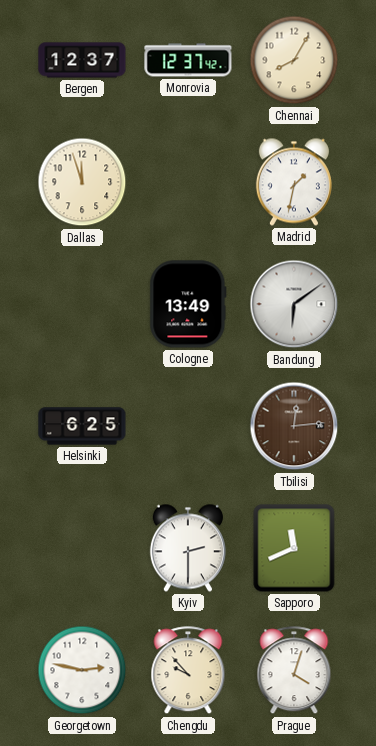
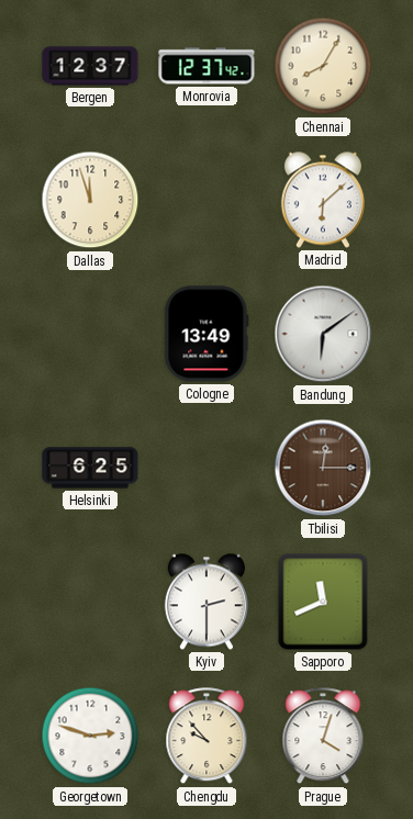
Madrid: 1:32 -> 6:08
Tbilisi: 12:14 -> 12:15
Georgetown: 2:47 -> 2:48
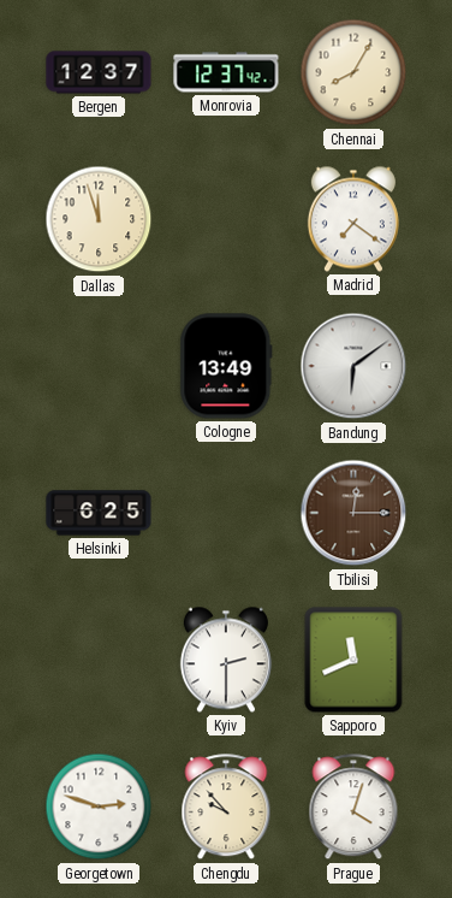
Madrid: 6:08 -> 7:21
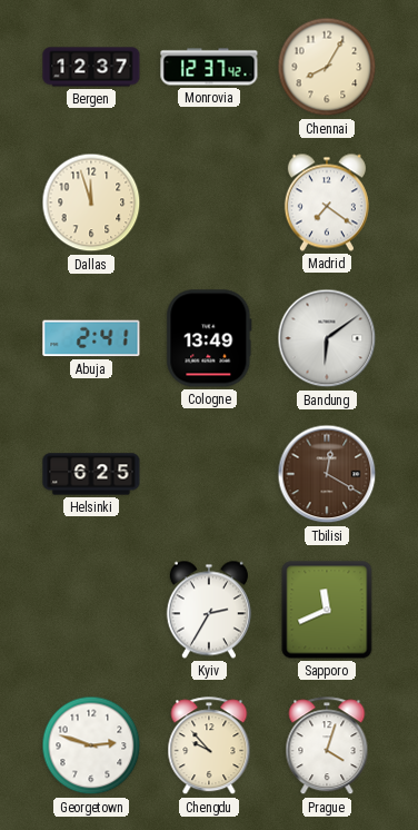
Abuja: none -> 2:41
Tbilisi: 12:15 -> 12:20
Kyiv: 2:30 -> 2:35
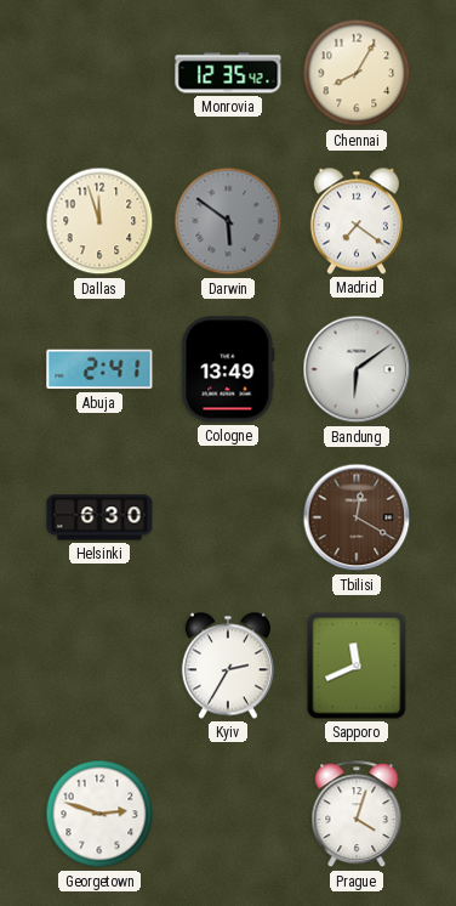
Bergen: 12:37 -> none
Monrovia: 12:37 -> 12:35
Darwin: none -> 5:51
Helsinki: 6:25 -> 6:30
Chengdu: 9:53 -> none
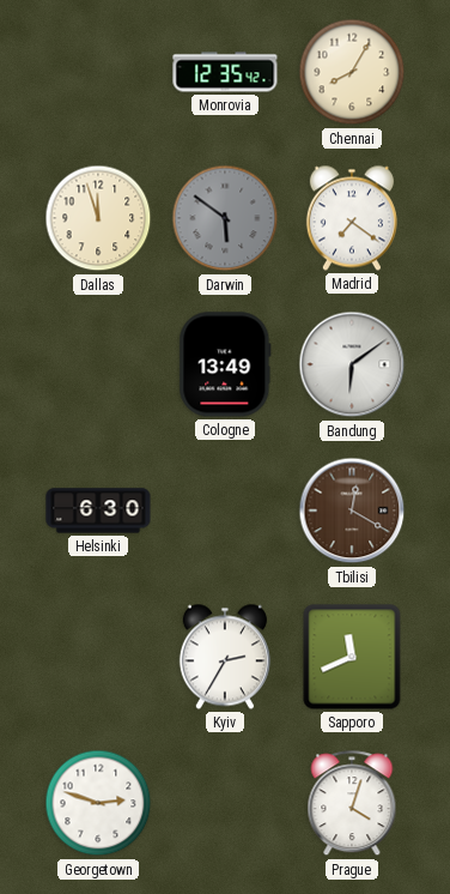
Abuja: 2:41 -> none
